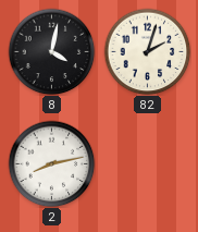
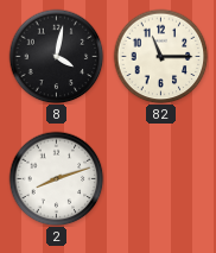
82: 2:03 -> 11:15
2: 8:13 -> 8:12
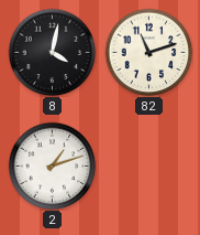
82: 11:15 -> 11:12
2: 8:12 -> 1:12
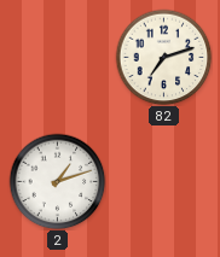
8: 4:02 -> none
82: 11:12 -> 7:12
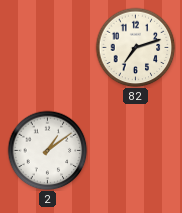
2: 1:12 -> 1:09
